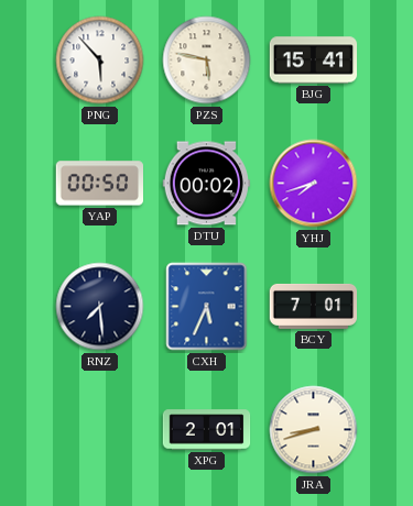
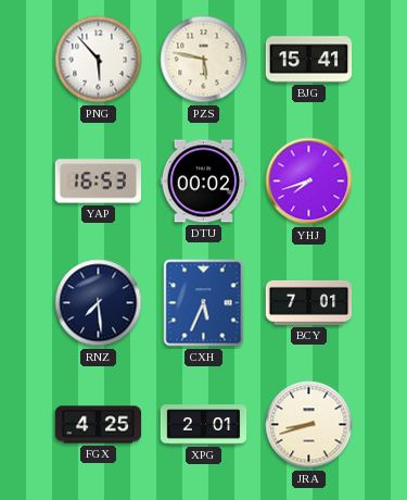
YAP: 00:50 -> 16:53
FGX: none -> 4:25
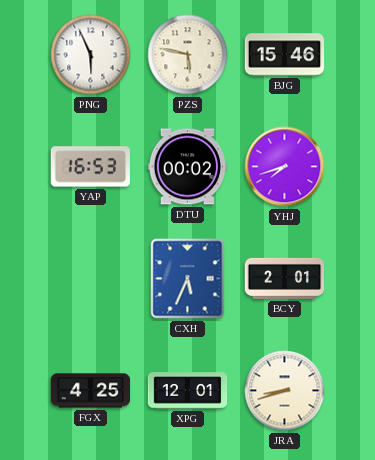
PNG: 5:53 -> 5:56
BJG: 15:41 -> 15:46
RNZ: 7:29 -> none
BCY: 7:01 -> 2:01
XPG: 2:01 -> 12:01
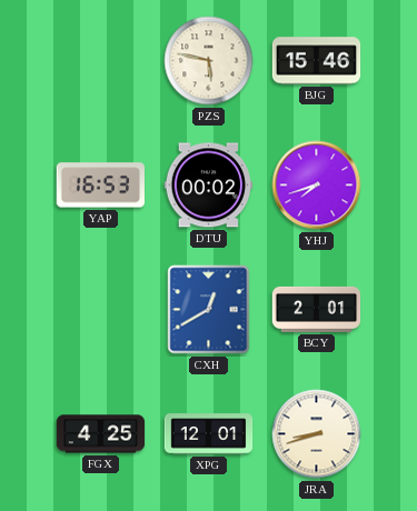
PNG: 5:56 -> none
CXH: 5:34 -> 12:40
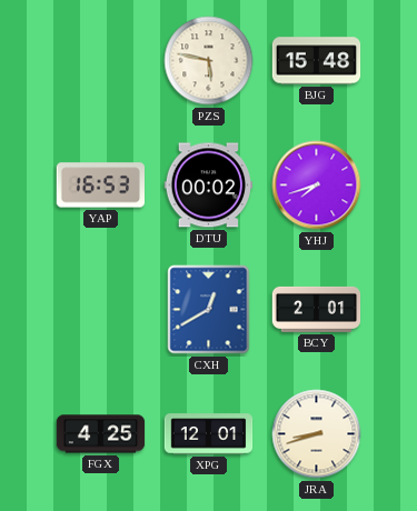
BJG: 15:46 -> 15:48
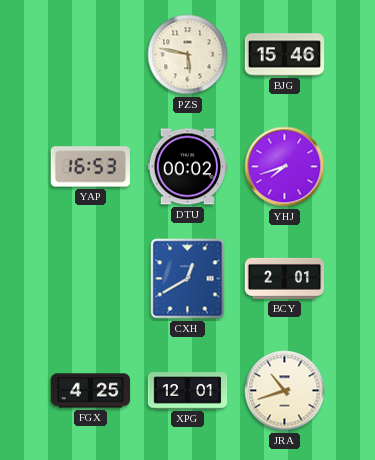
BJG: 15:48 -> 15:46
JRA: 8:42 -> 10:42
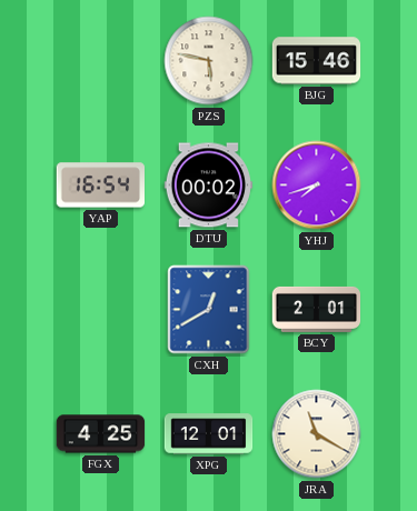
YAP: 16:53 -> 16:54
JRA: 10:42 -> 11:20
